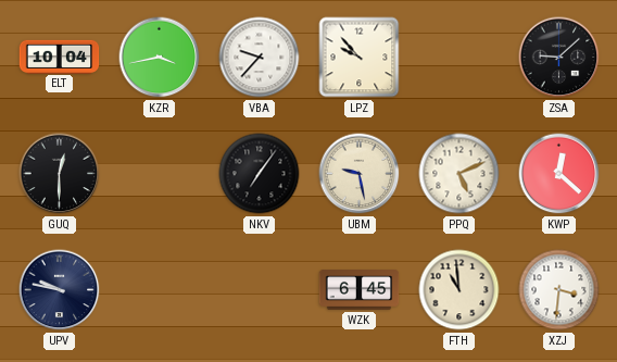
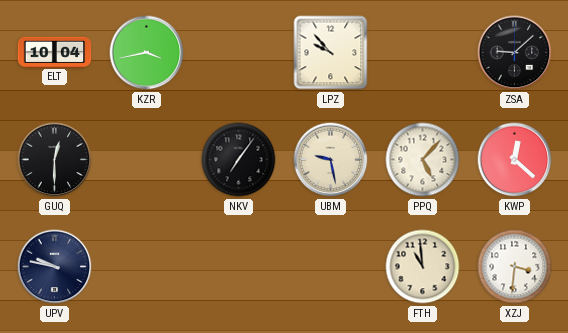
VBA: 9:37 -> none
PPQ: 5:11 -> 5:07
WZK: 6:45 -> none
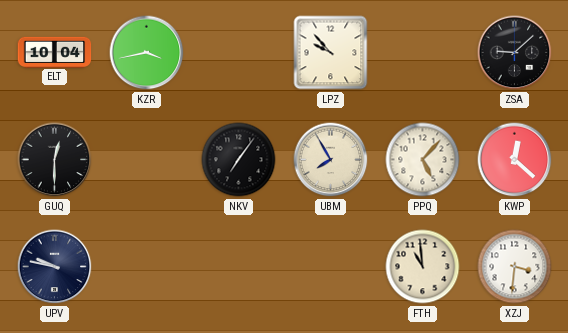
UBM: 9:28 -> 7:55
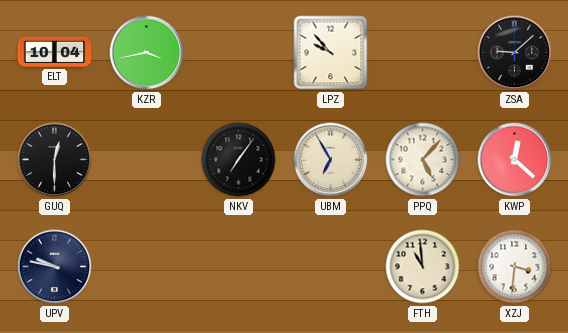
UBM: 7:55 -> 6:55
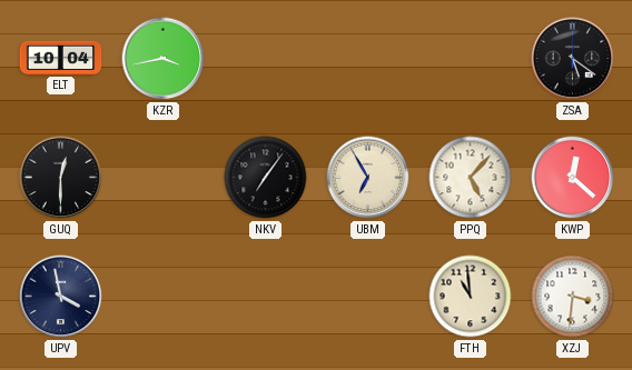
LPZ: 9:53 -> none
ZSA: 9:08 -> 5:21
UPV: 9:47 -> 3:58
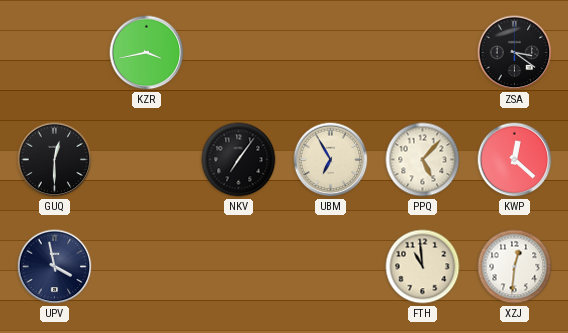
ELT: 10:04 -> none
ZSA: 5:21 -> 3:21
XZJ: 3:31 -> 12:31
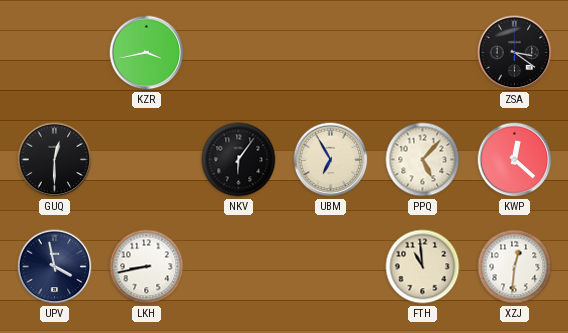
NKV: 7:06 -> 6:06
LKH: none -> 8:43
